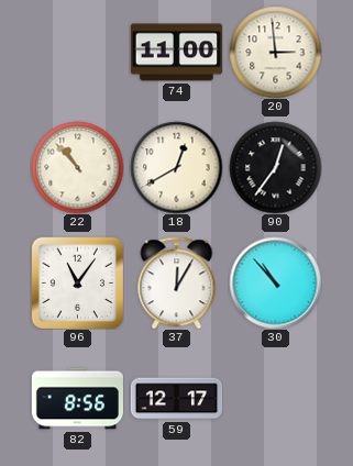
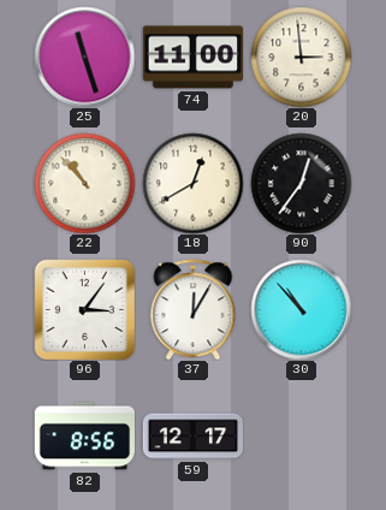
25: none -> 11:27
96: 11:06 -> 3:06
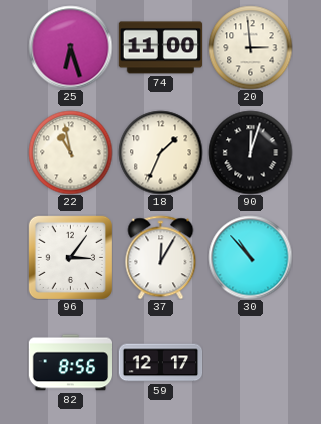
25: 11:27 -> 6:27
22: 10:53 -> 10:58
18: 12:40 -> 1:34
90: 12:36 -> 12:03
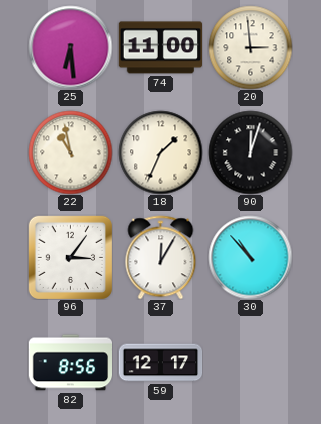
25: 6:27 -> 6:29
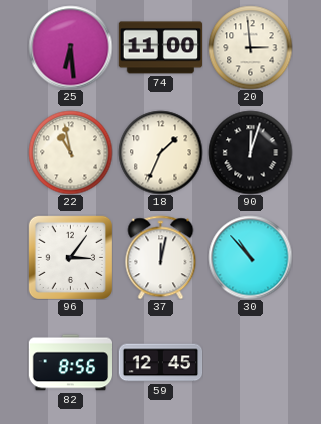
37: 12:05 -> 12:02
59: 12:17 -> 12:45
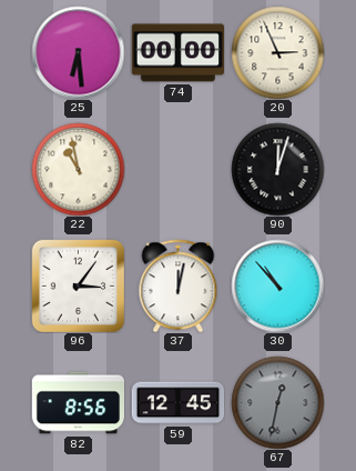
74: 11:00 -> 00:00
20: 2:59 -> 2:56
18: 1:34 -> none
67: none -> 12:32
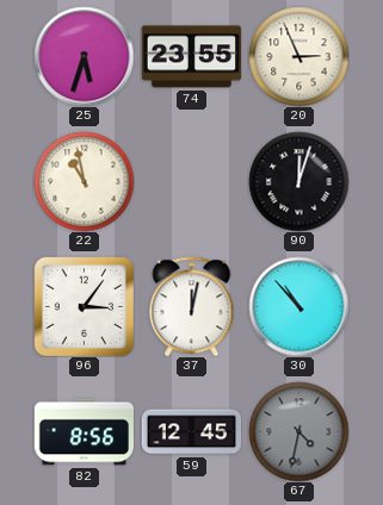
25: 6:29 -> 5:33
74: 00:00 -> 23:55
67: 12:32 -> 4:32
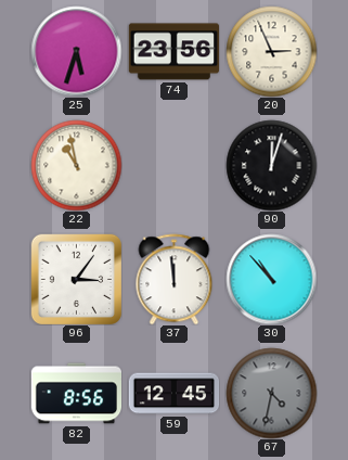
74: 23:55 -> 23:56
37: 12:02 -> 11:59
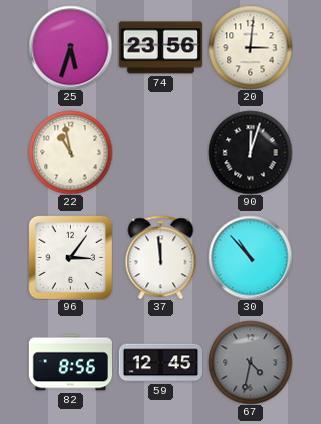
20: 2:56 -> 3:01
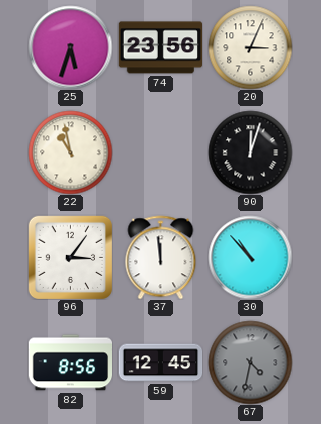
20: 3:01 -> 3:04
